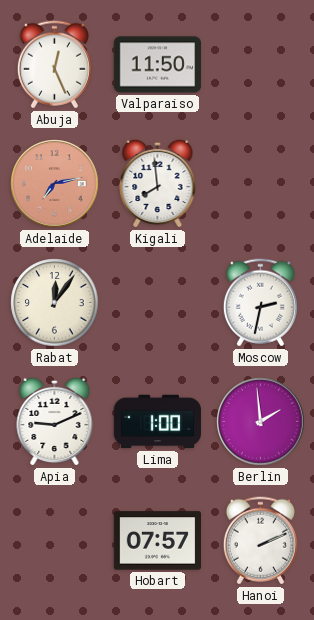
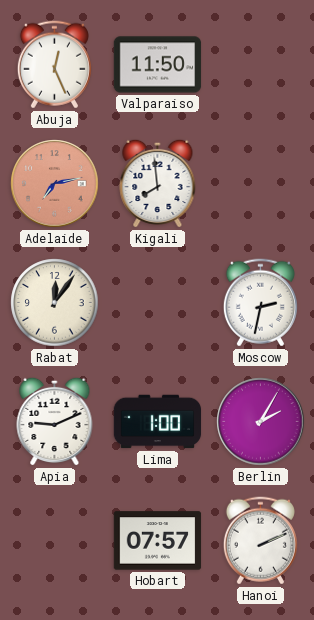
Berlin: 1:59 -> 2:05
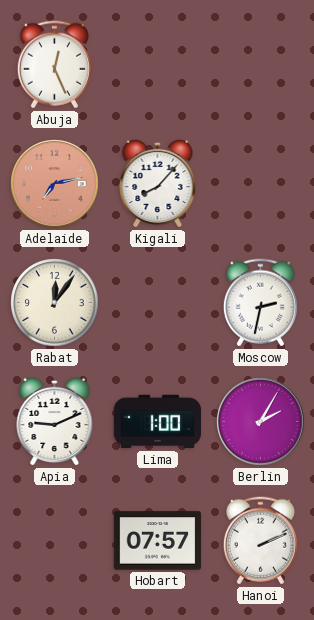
Valparaiso: 11:50 -> none
Kigali: 7:59 -> 8:07
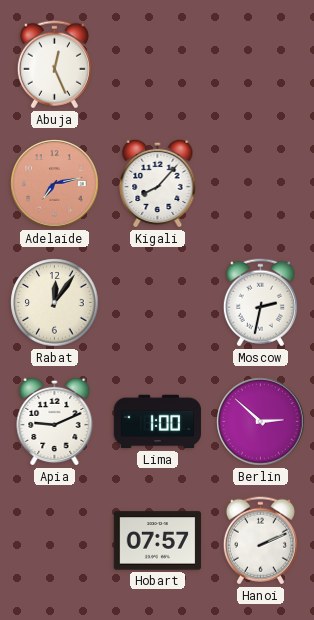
Berlin: 2:05 -> 2:52
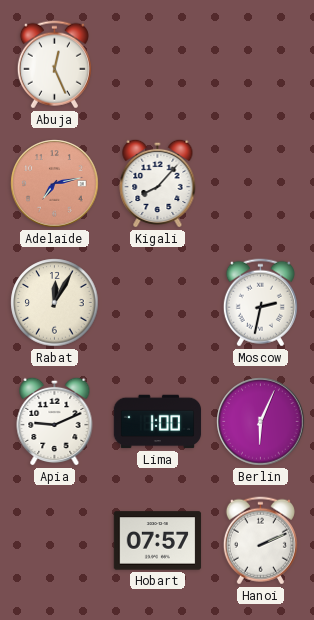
Rabat: 12:06 -> 12:05
Berlin: 2:52 -> 6:04
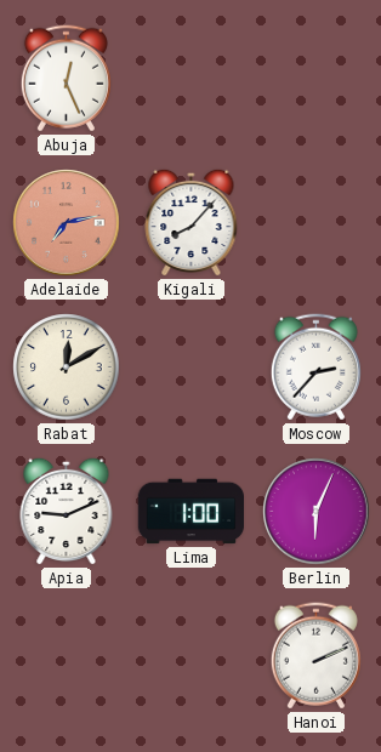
Rabat: 12:05 -> 12:10
Moscow: 2:32 -> 2:37
Hobart: 07:57 -> none
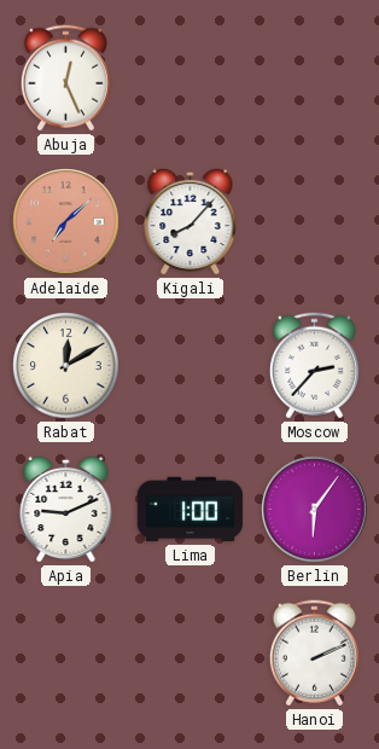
Adelaide: 7:13 -> 7:08
Berlin: 6:04 -> 6:06
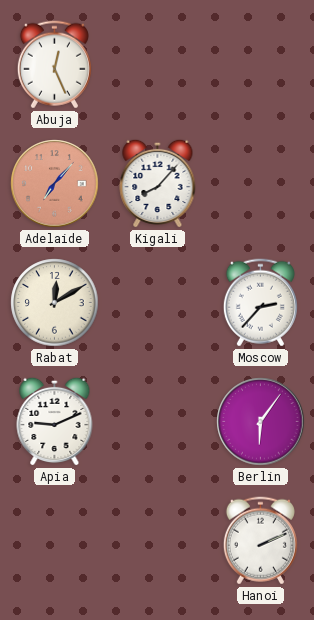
Adelaide: 7:08 -> 7:07
Lima: 1:00 -> none
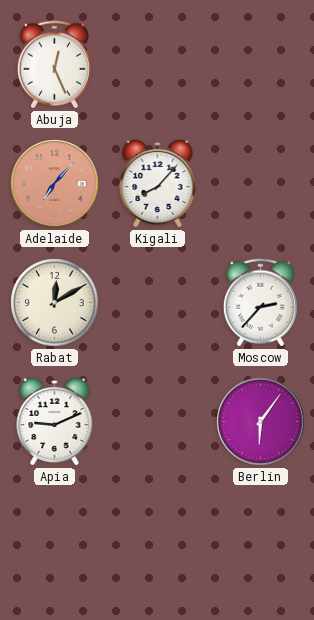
Hanoi: 2:11 -> none
